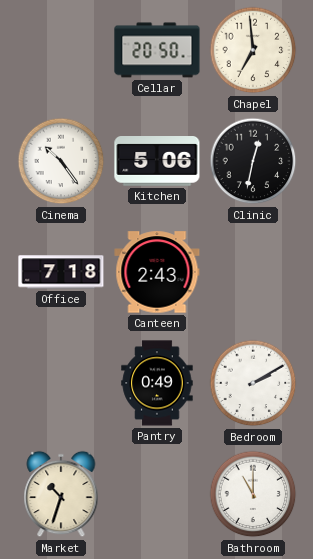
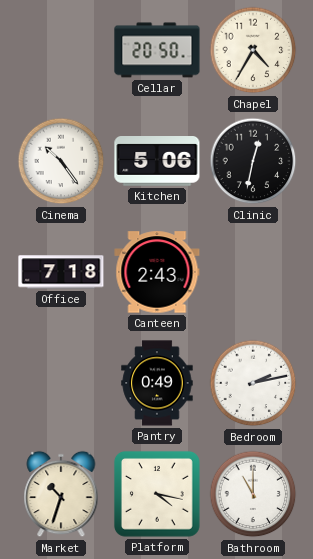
Chapel: 6:59 -> 4:35
Bedroom: 2:10 -> 2:13
Platform: none -> 4:17
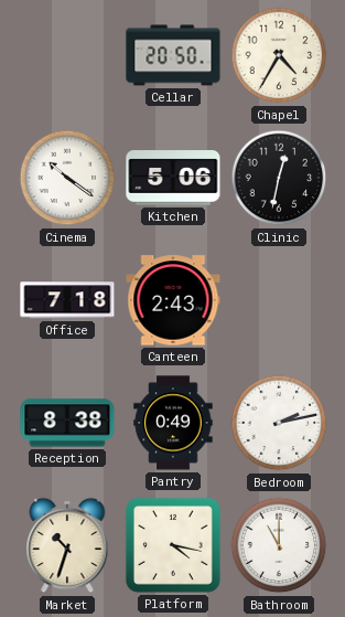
Cinema: 10:24 -> 10:21
Reception: none -> 8:38
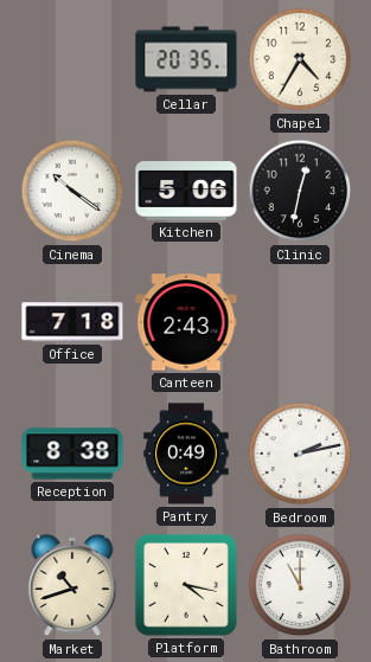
Cellar: 20:50 -> 20:35
Market: 10:33 -> 10:42
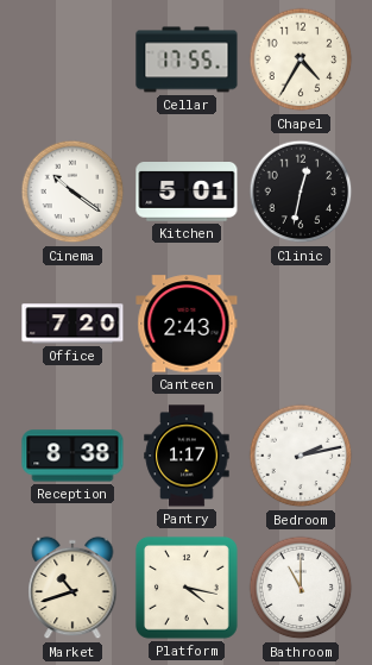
Cellar: 20:35 -> 17:55
Kitchen: 5:06 -> 5:01
Office: 7:18 -> 7:20
Pantry: 0:49 -> 1:17
